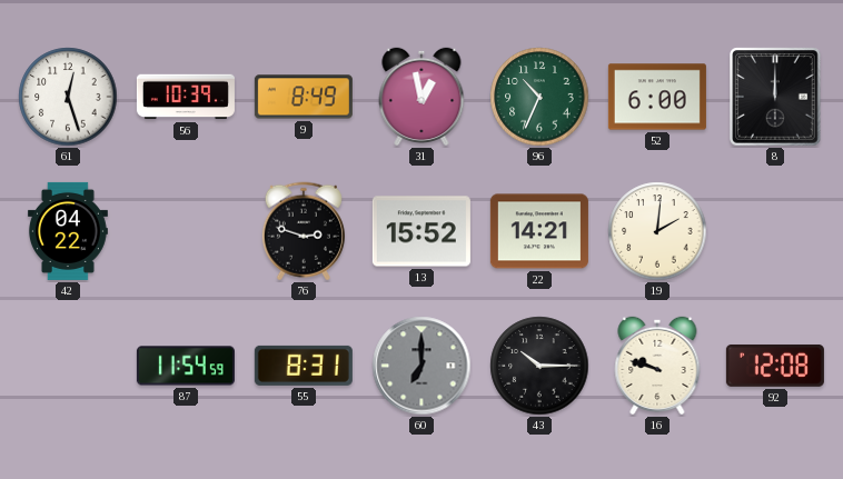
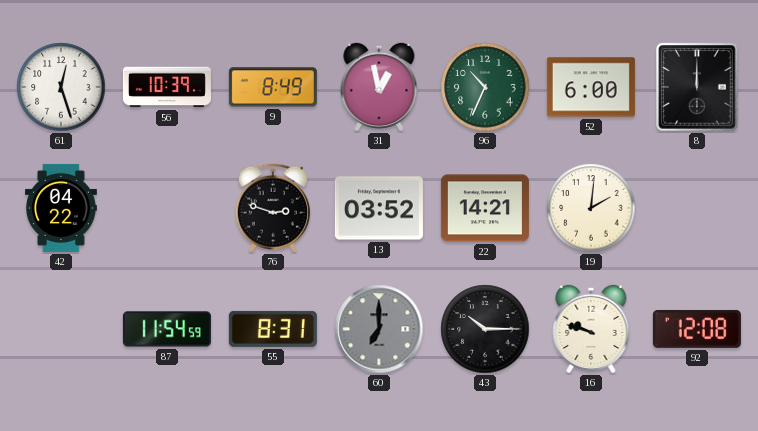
13: 15:52 -> 03:52
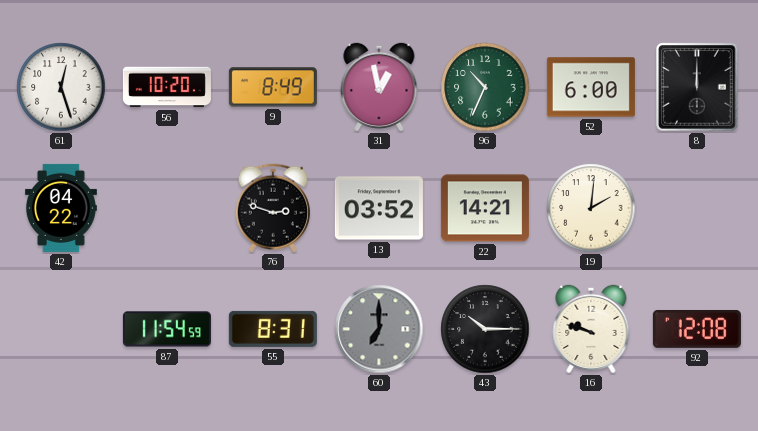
56: 10:39 -> 10:20
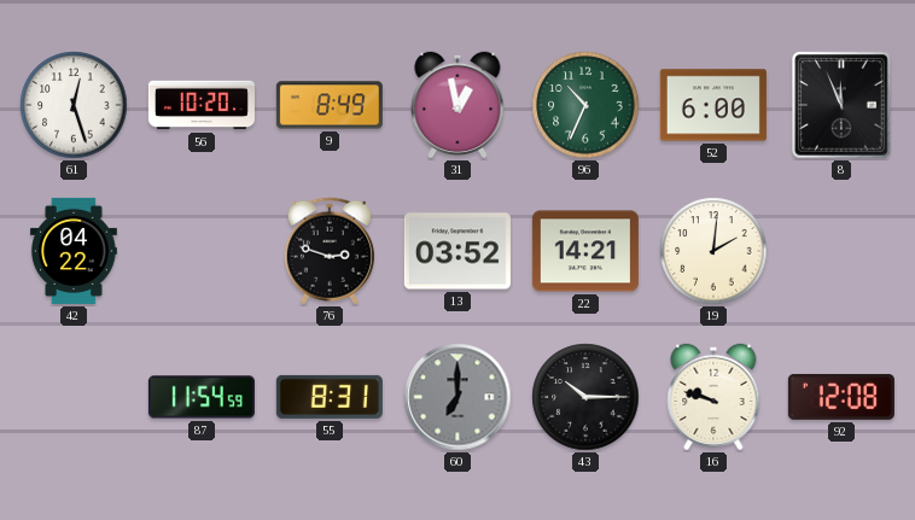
8: 12:00 -> 11:56
